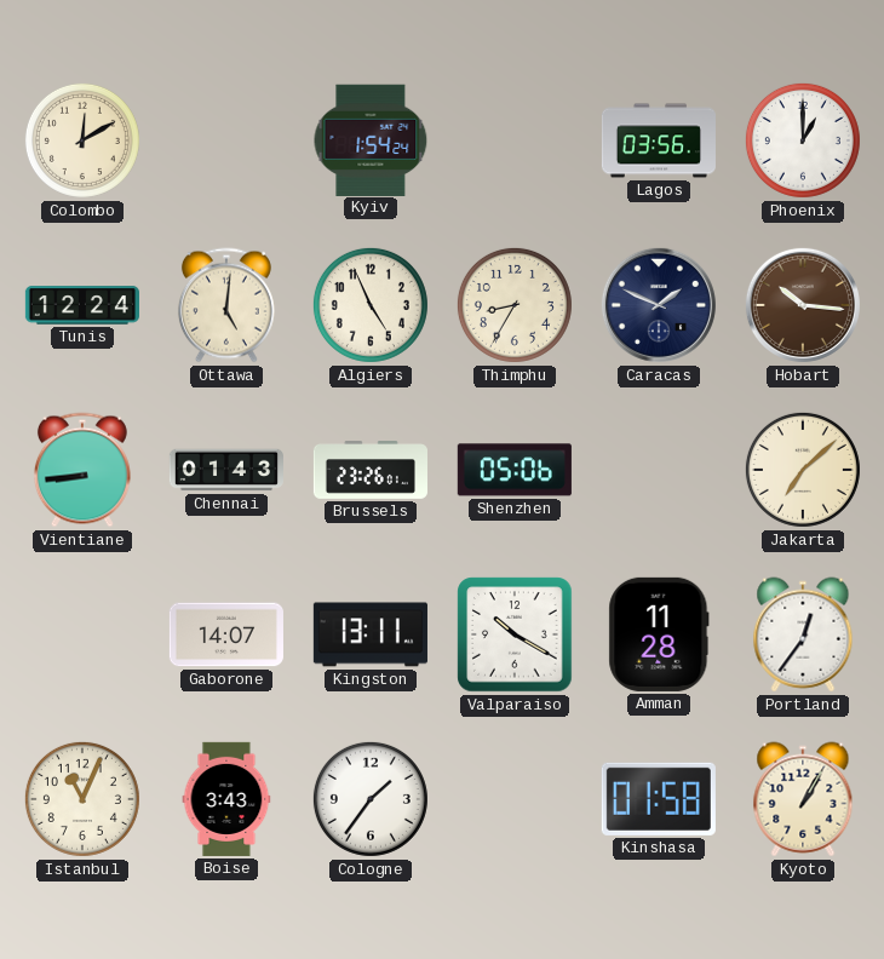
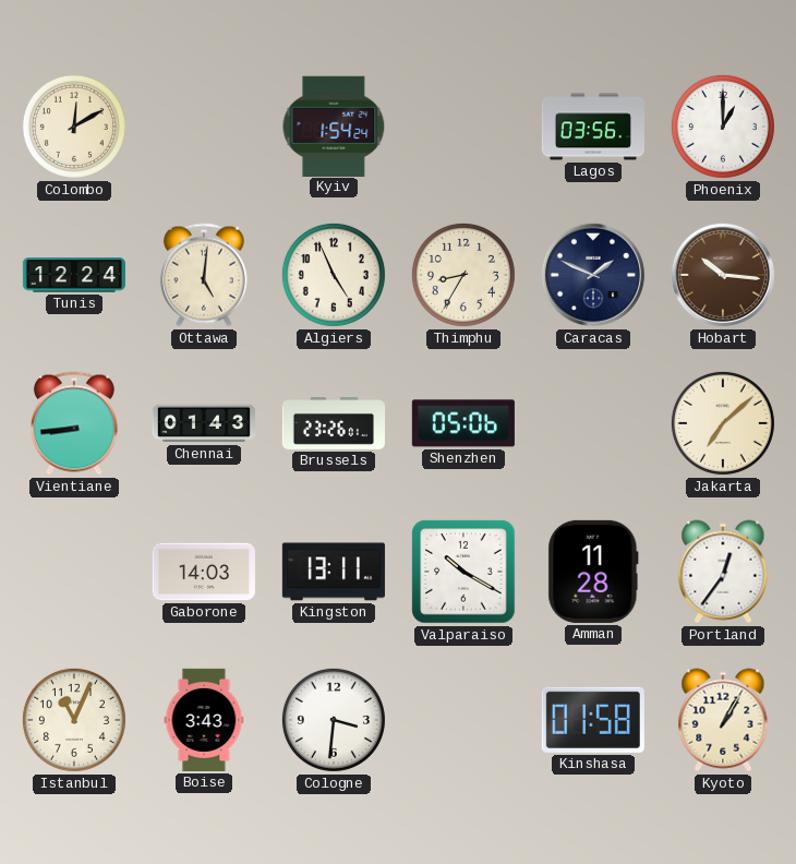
Gaborone: 14:07 -> 14:03
Cologne: 1:36 -> 3:31
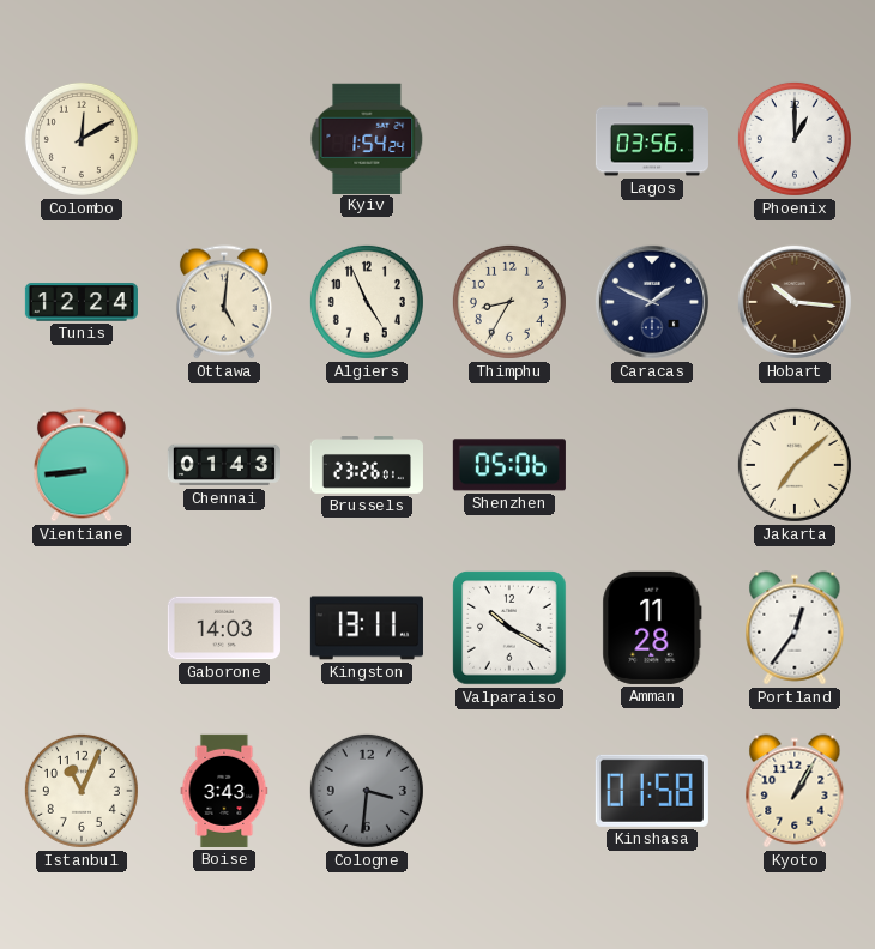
Cologne dial: white -> grey
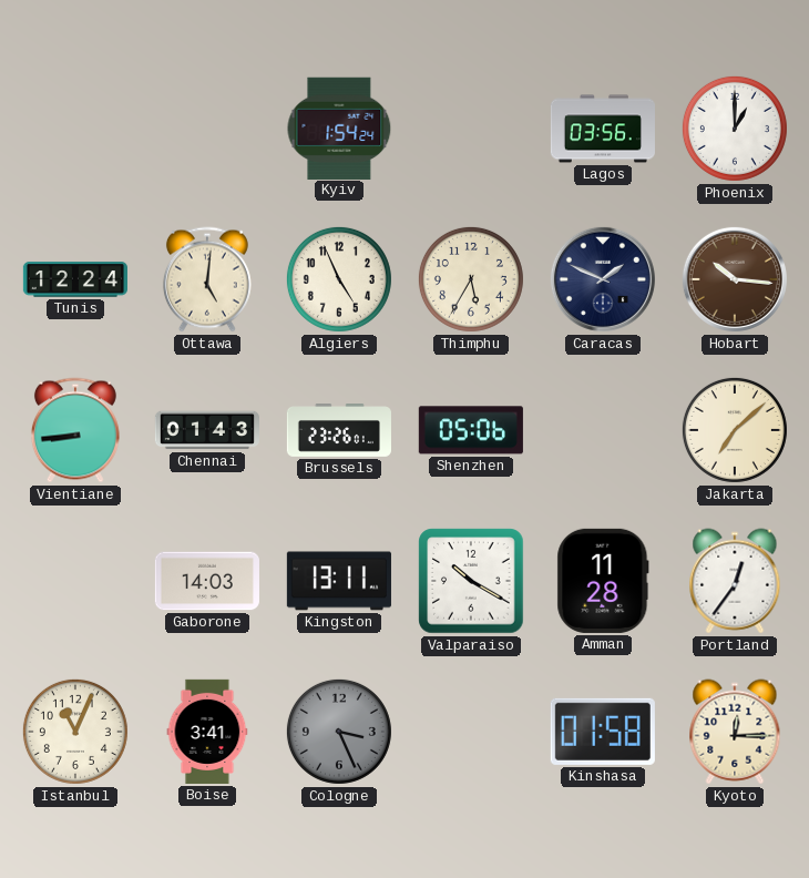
Colombo: 12:10 -> none
Thimphu: 8:35 -> 5:35
Boise: 3:43 -> 3:41
Cologne: 3:31 -> 3:26
Kyoto: 1:05 -> 12:15
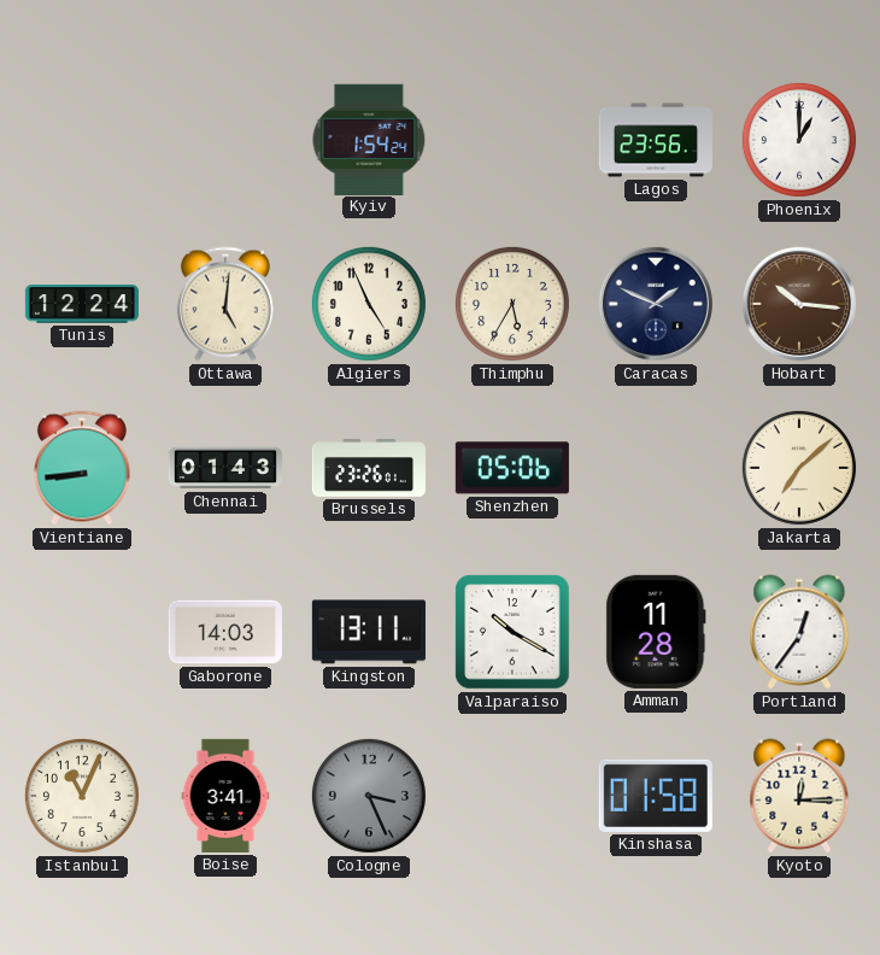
Lagos: 03:56 -> 23:56
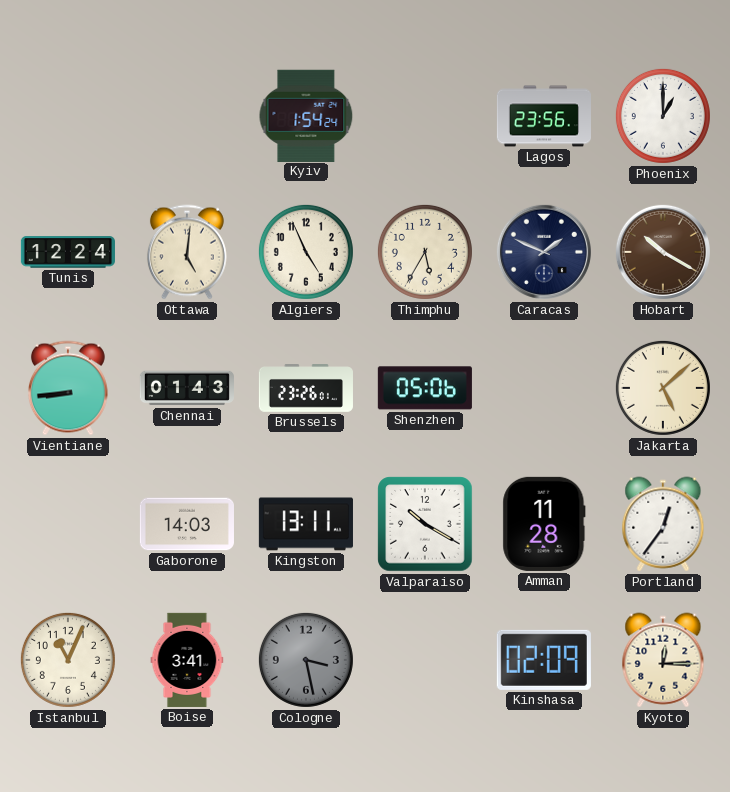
Hobart: 10:16 -> 10:20
Jakarta: 7:08 -> 5:08
Cologne: 3:26 -> 3:28
Kinshasa: 01:58 -> 02:09
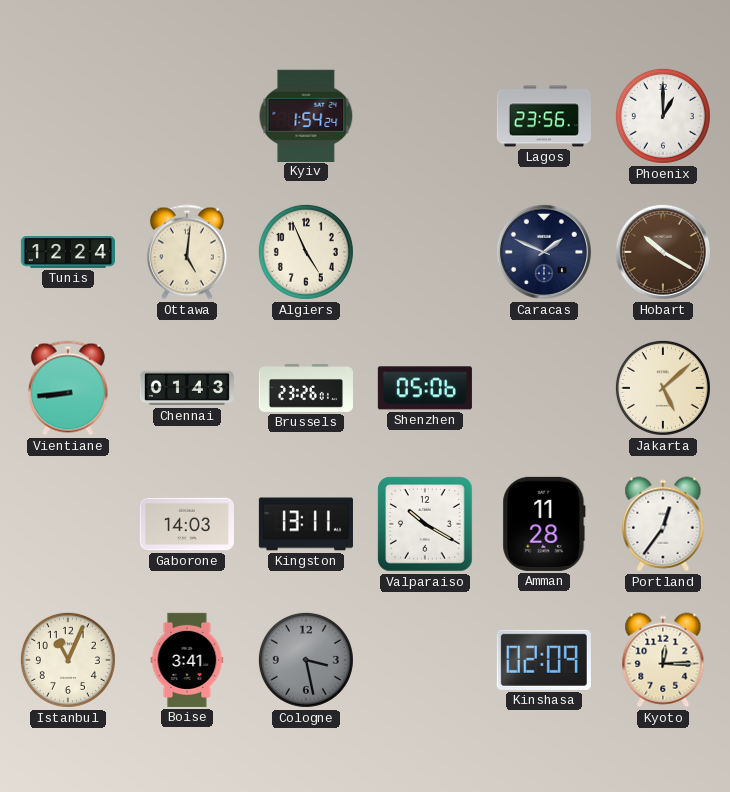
Thimphu: 5:35 -> none
